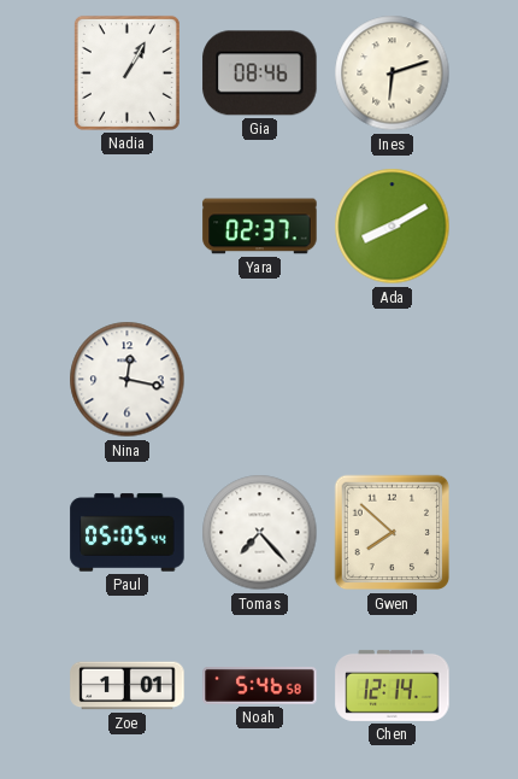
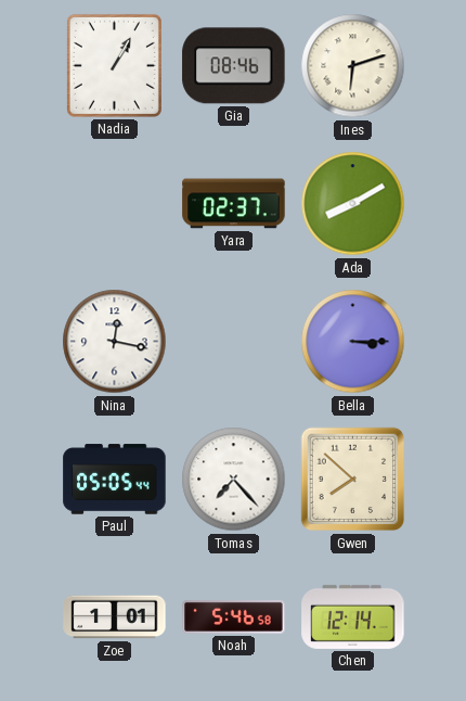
Bella: none -> 3:15
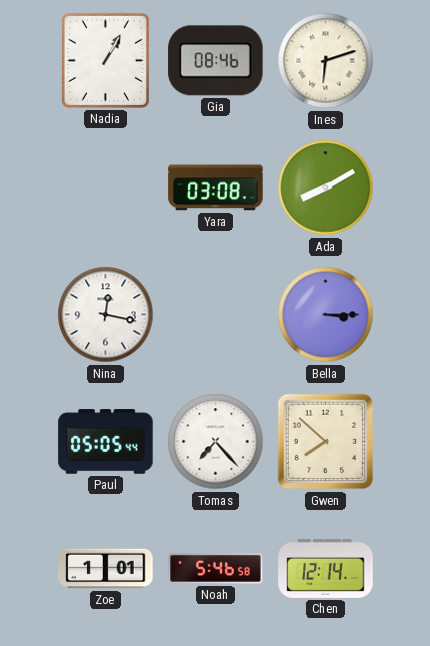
Yara: 02:37 -> 03:08
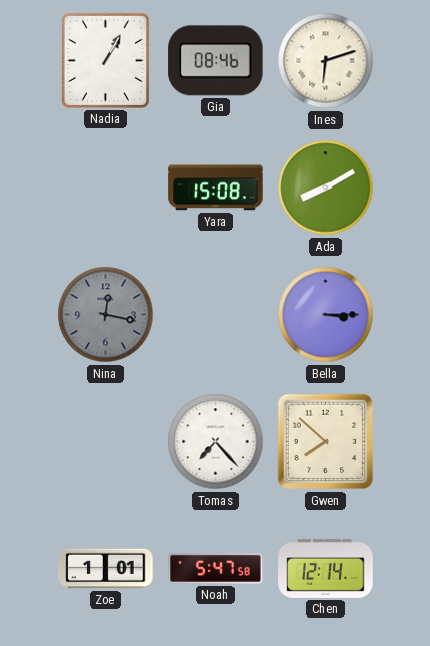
Yara: 03:08 -> 15:08
Nina dial: white -> grey
Paul: 05:05 -> none
Noah: 5:46 -> 5:47
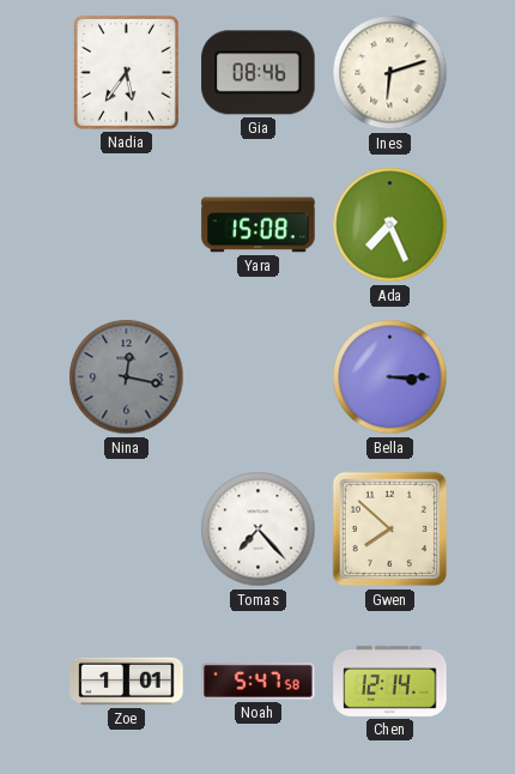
Nadia: 1:05 -> 5:36
Ada: 8:10 -> 7:26
